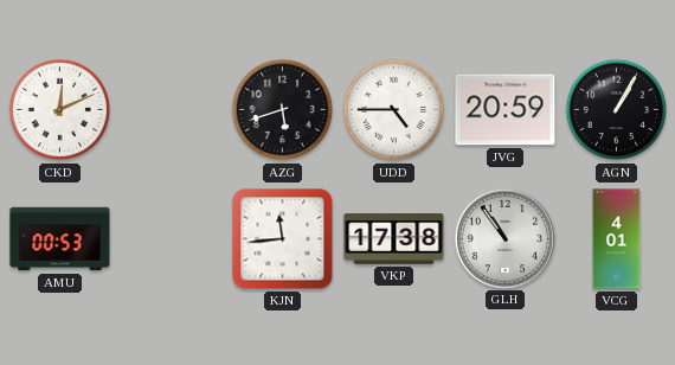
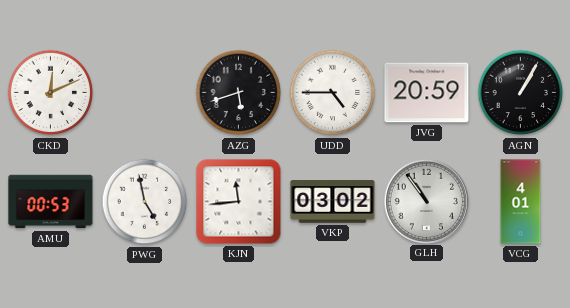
PWG: none -> 4:58
VKP: 17:38 -> 03:02
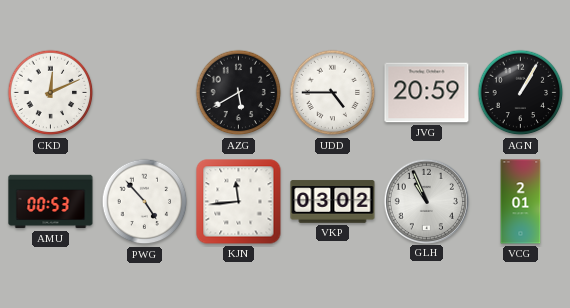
AZG: 5:42 -> 5:40
PWG: 4:58 -> 4:53
GLH: 10:54 -> 10:56
VCG: 4:01 -> 2:01
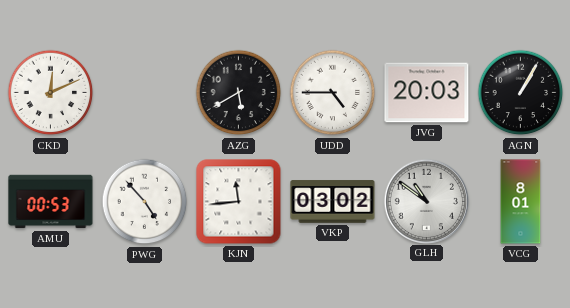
JVG: 20:59 -> 20:03
GLH: 10:56 -> 10:51
VCG: 2:01 -> 8:01
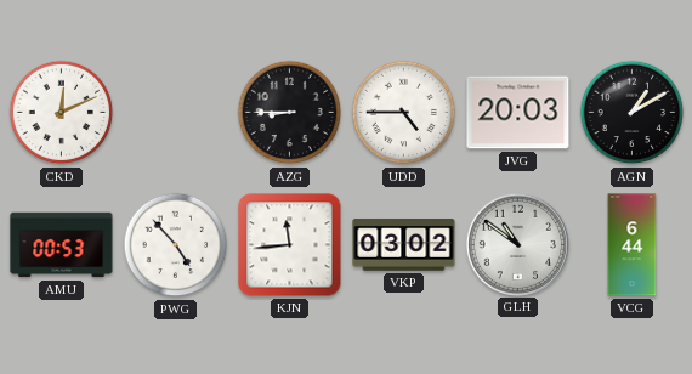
AZG: 5:40 -> 8:45
AGN: 1:05 -> 1:10
VCG: 8:01 -> 6:44
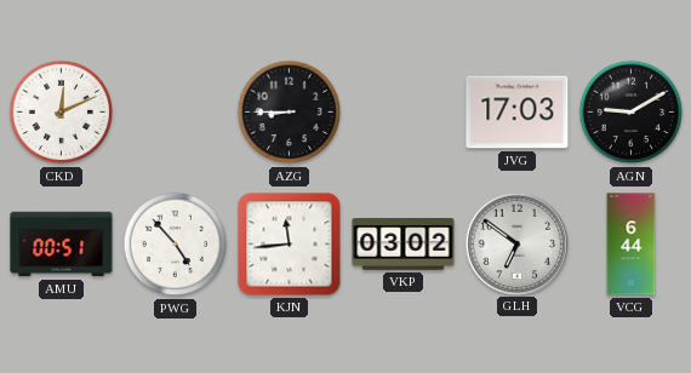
UDD: 4:45 -> none
JVG: 20:03 -> 17:03
AGN: 1:10 -> 9:10
AMU: 00:53 -> 00:51
GLH: 10:51 -> 6:51
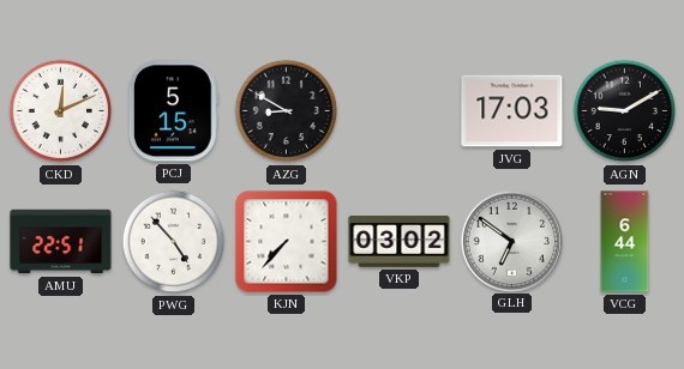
PCJ: none -> 5:15
AZG: 8:45 -> 8:50
AMU: 00:51 -> 22:51
KJN: 11:44 -> 7:37
